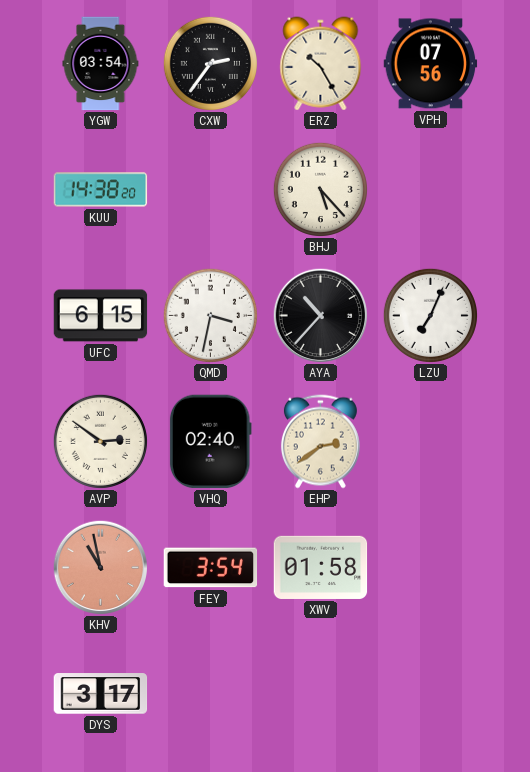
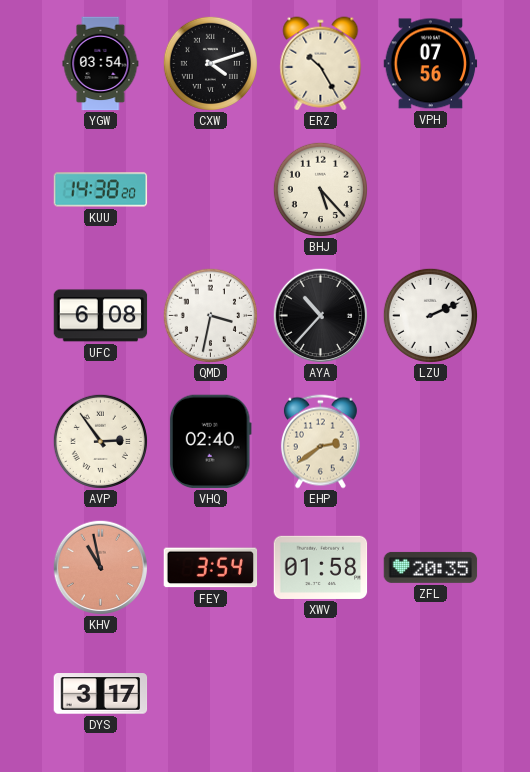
CXW: 2:36 -> 4:12
UFC: 6:15 -> 6:08
LZU: 7:04 -> 2:11
AVP: 2:51 -> 2:54
ZFL: none -> 20:35
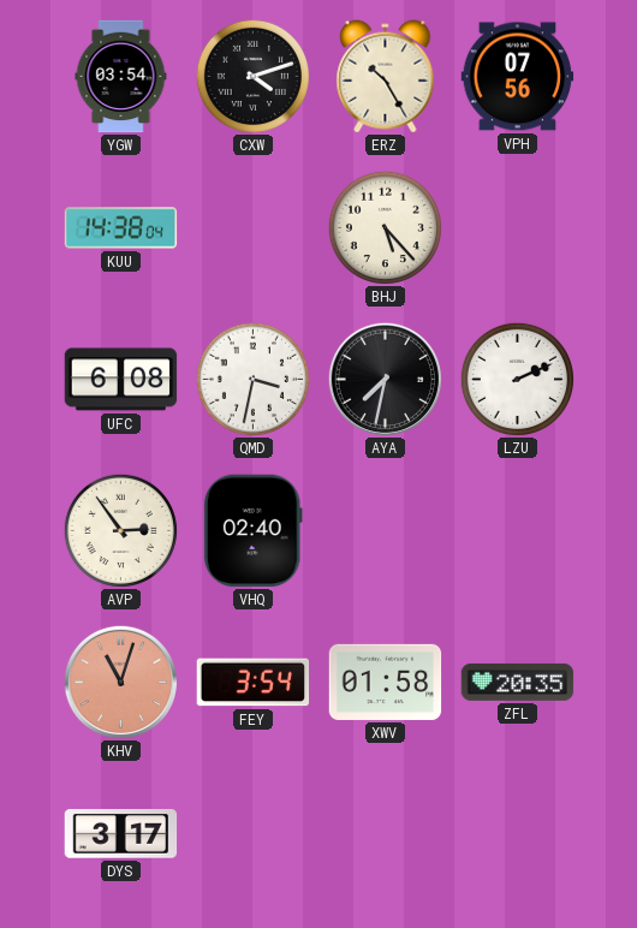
KUU: 14:38:20 -> 14:38:04
AYA: 10:37 -> 7:32
EHP: 2:39 -> none
KHV: 10:58 -> 11:03
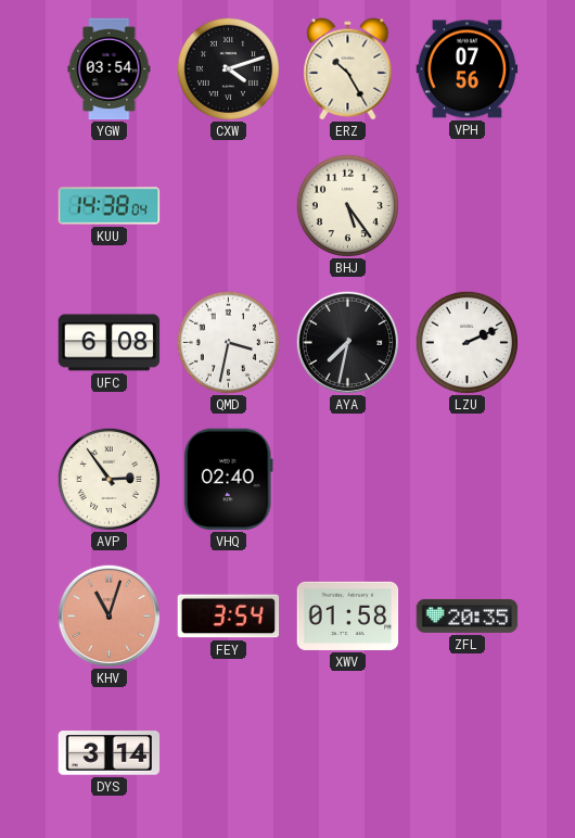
BHJ: 5:23 -> 5:24
DYS: 3:17 -> 3:14
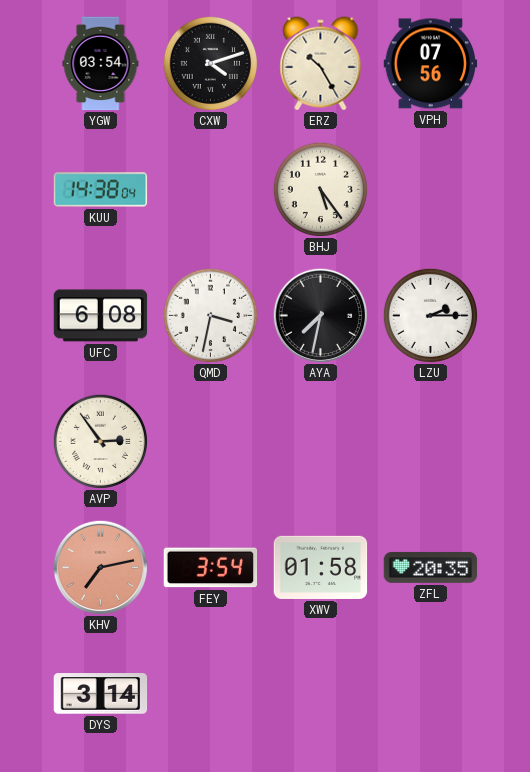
LZU: 2:11 -> 2:15
VHQ: 02:40 -> none
KHV: 11:03 -> 7:13
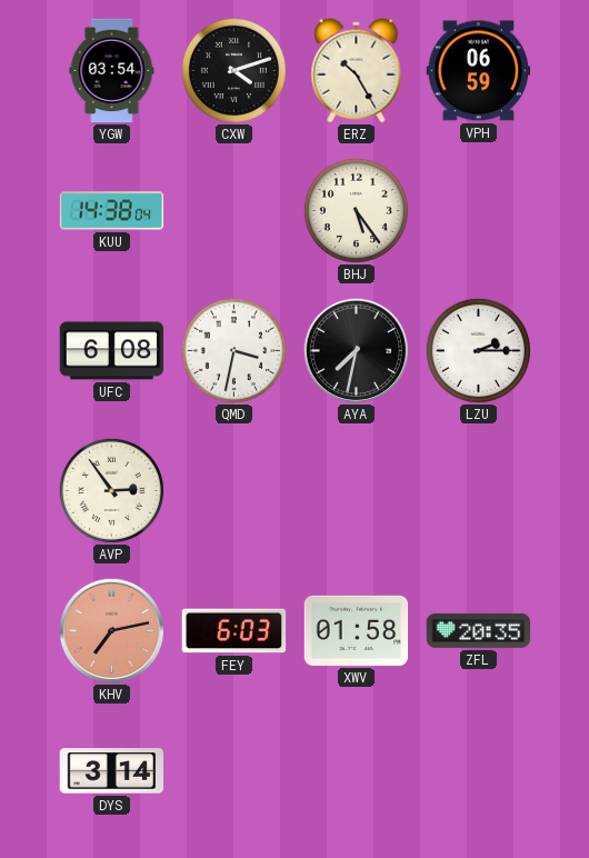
VPH: 07:56 -> 06:59
FEY: 3:54 -> 6:03
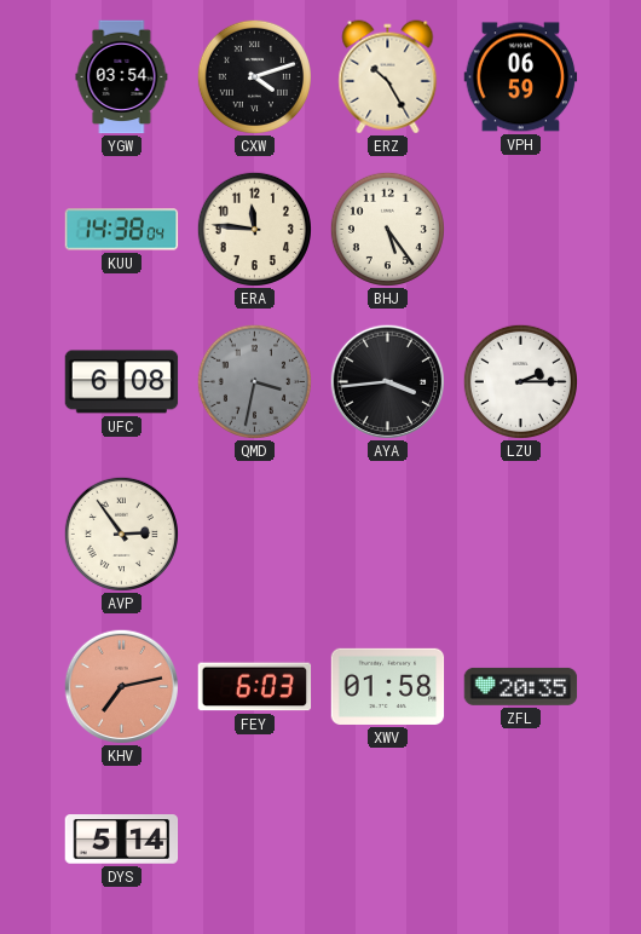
ERA: none -> 11:46
QMD dial: white -> grey
AYA: 7:32 -> 3:44
DYS: 3:14 -> 5:14
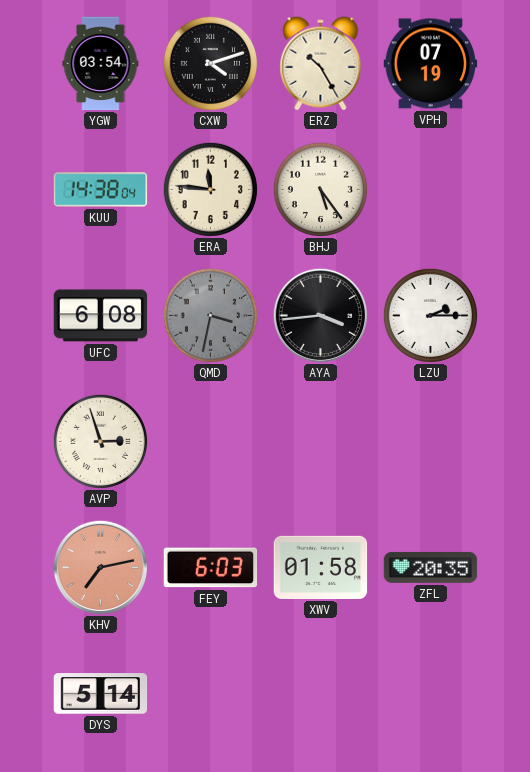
VPH: 06:59 -> 07:19
AVP: 2:54 -> 2:57
